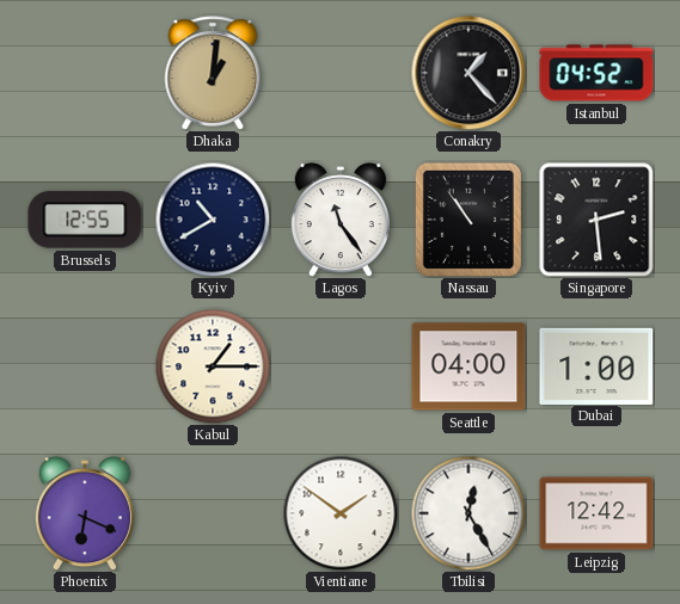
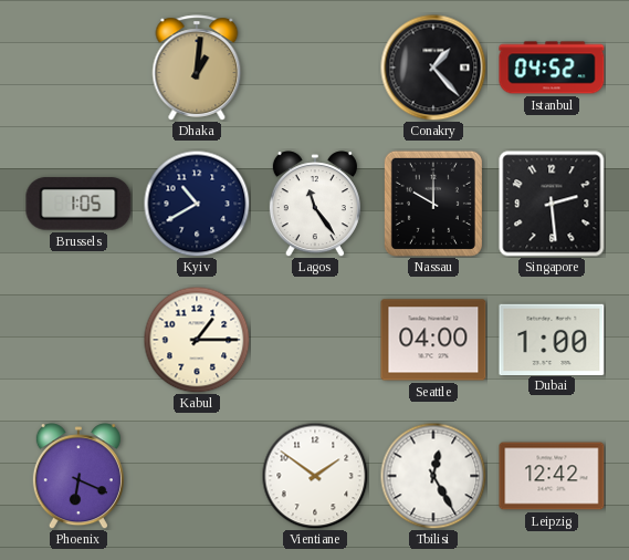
Brussels: 12:55 -> 1:05
Nassau: 10:54 -> 10:00
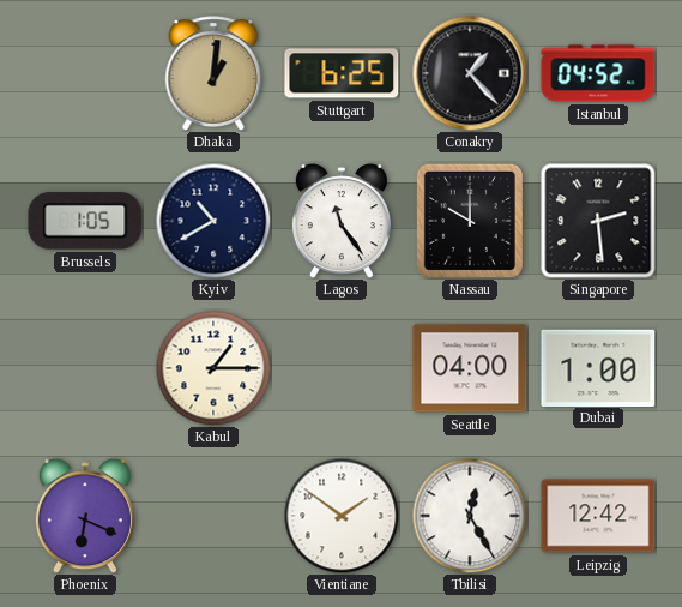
Stuttgart: none -> 6:25
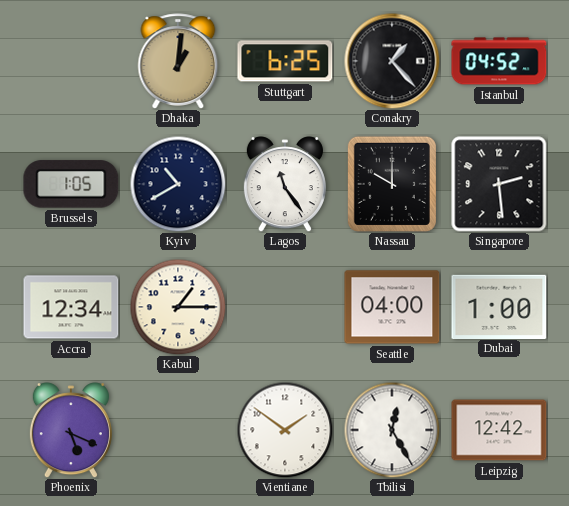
Accra: none -> 12:34
Phoenix: 6:19 -> 5:19
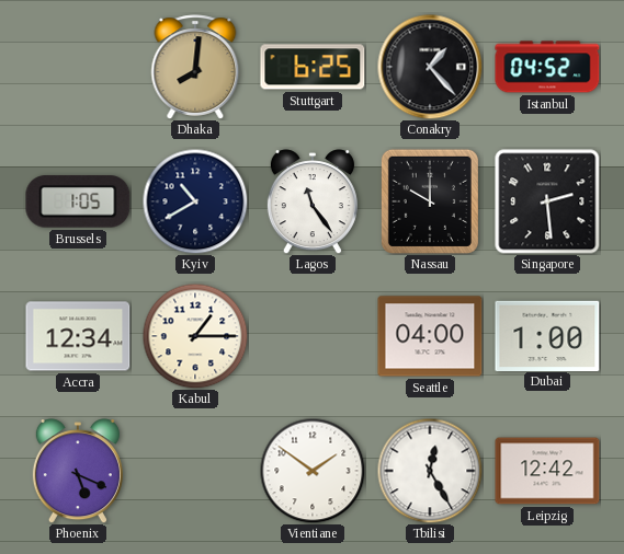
Dhaka: 1:01 -> 8:01
